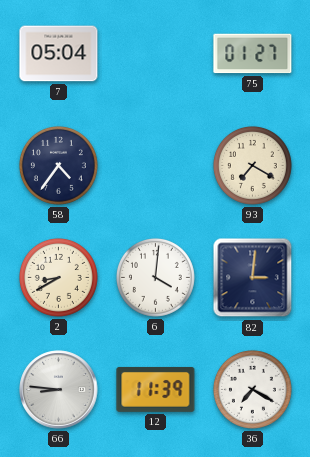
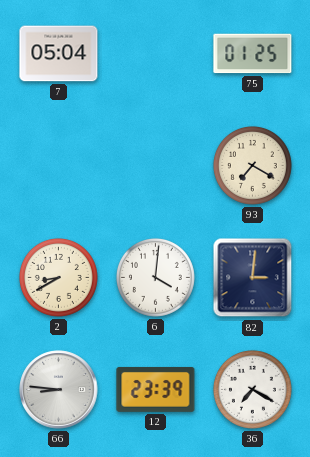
75: 01:27 -> 01:25
58: 4:36 -> none
12: 11:39 -> 23:39
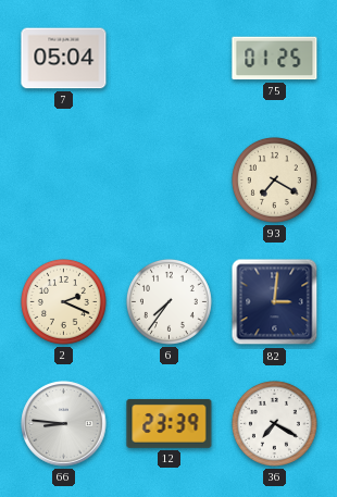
2: 8:40 -> 2:19
6: 4:01 -> 7:36
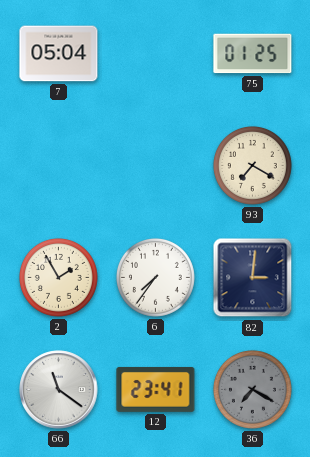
2: 2:19 -> 1:55
66: 8:46 -> 11:21
12: 23:39 -> 23:41
36 dial: white -> grey
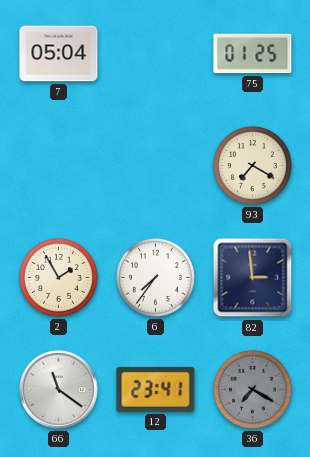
82: 3:01 -> 2:59
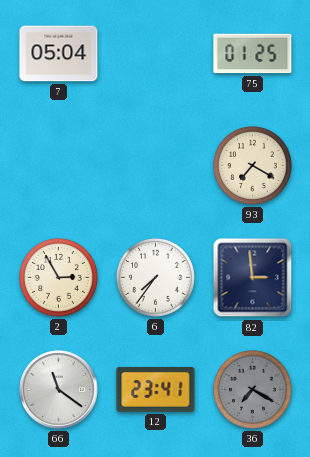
2: 1:55 -> 2:55
